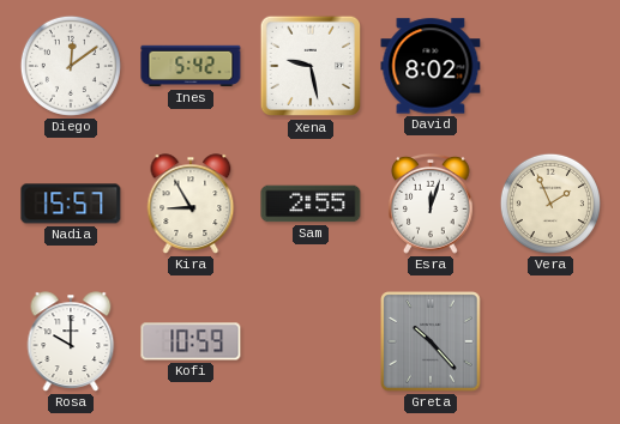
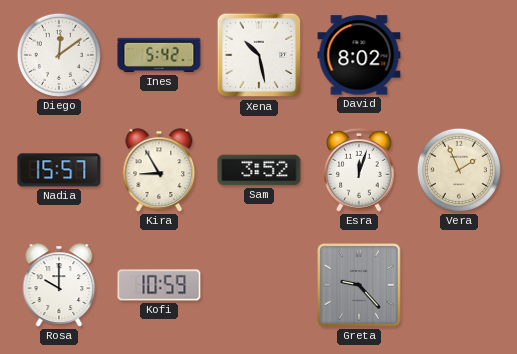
Xena: 9:28 -> 10:28
Sam: 2:55 -> 3:52
Greta: 10:23 -> 9:23
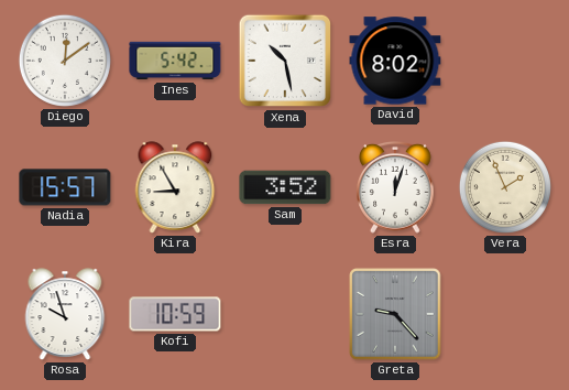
Rosa: 10:00 -> 9:57
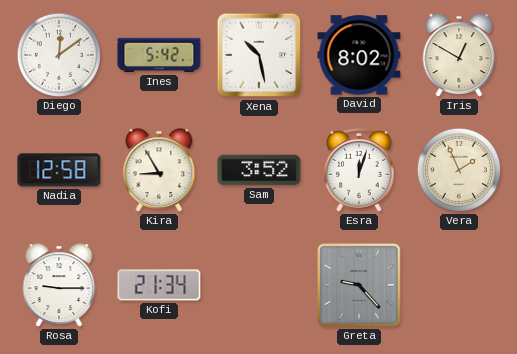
Iris: none -> 12:50
Nadia: 15:57 -> 12:58
Rosa: 9:57 -> 9:15
Kofi: 10:59 -> 21:34
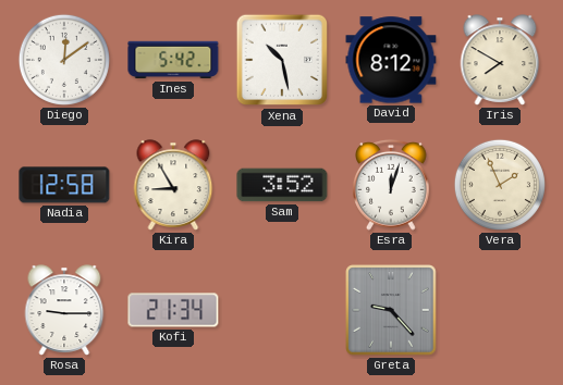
David: 8:02 -> 8:12
Iris: 12:50 -> 7:50
